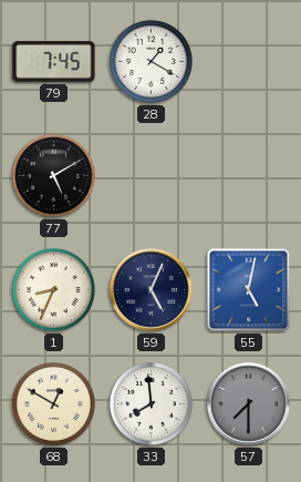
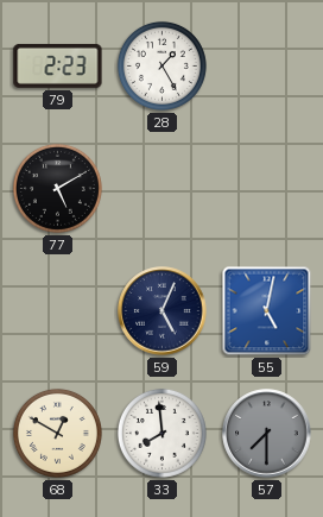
79: 7:45 -> 2:23
28: 1:20 -> 1:25
1: 8:34 -> none
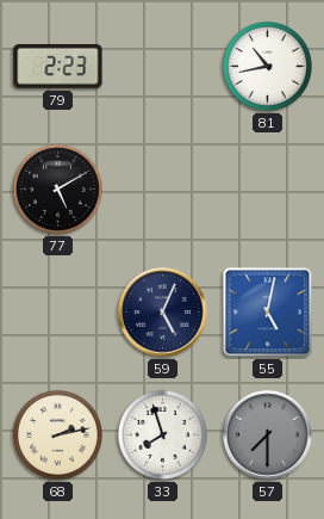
28: 1:25 -> none
81: none -> 10:43
68: 12:50 -> 2:13
33: 7:59 -> 7:57
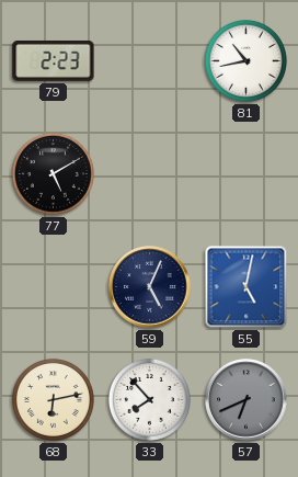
68: 2:13 -> 6:13
33: 7:57 -> 7:53
57: 7:30 -> 6:41
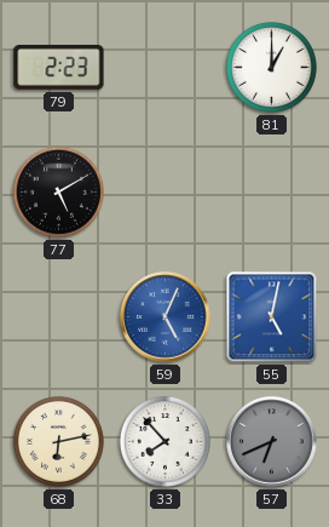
81: 10:43 -> 1:00
59 dial: navy -> blue
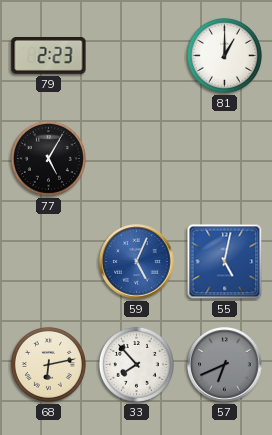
77: 5:10 -> 5:05
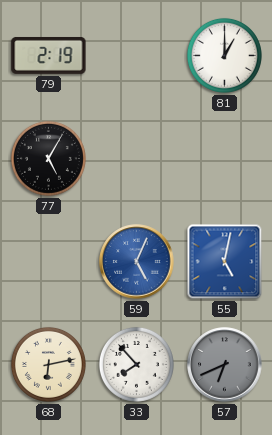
79: 2:23 -> 2:19
